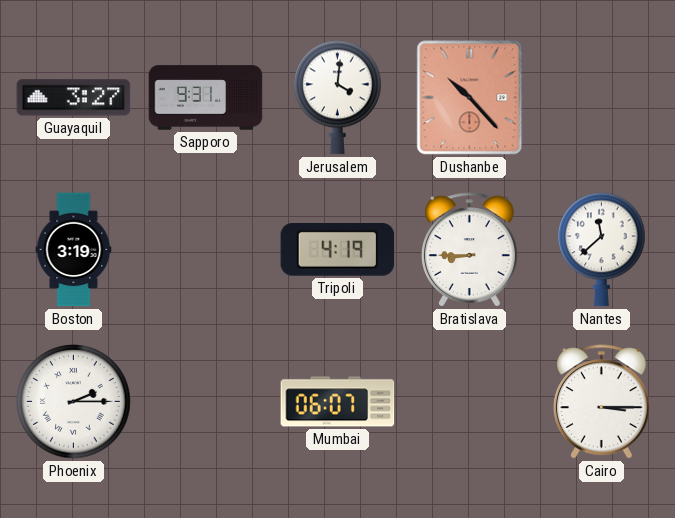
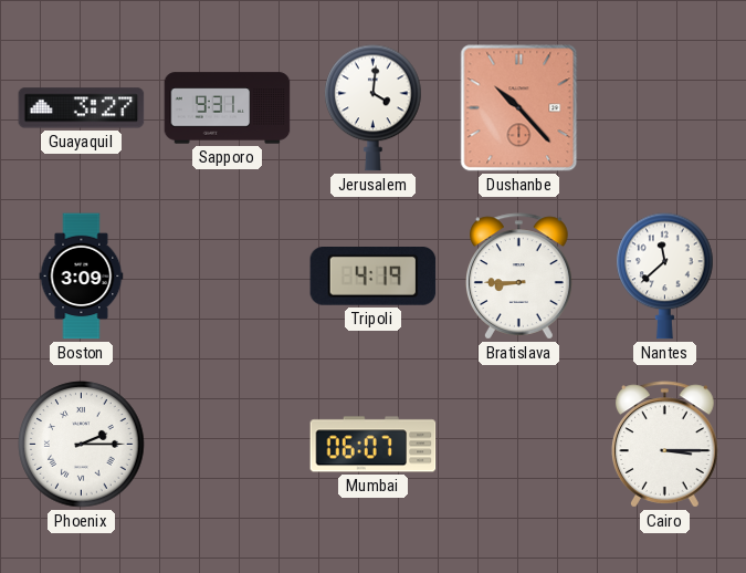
Boston: 3:19 -> 3:09
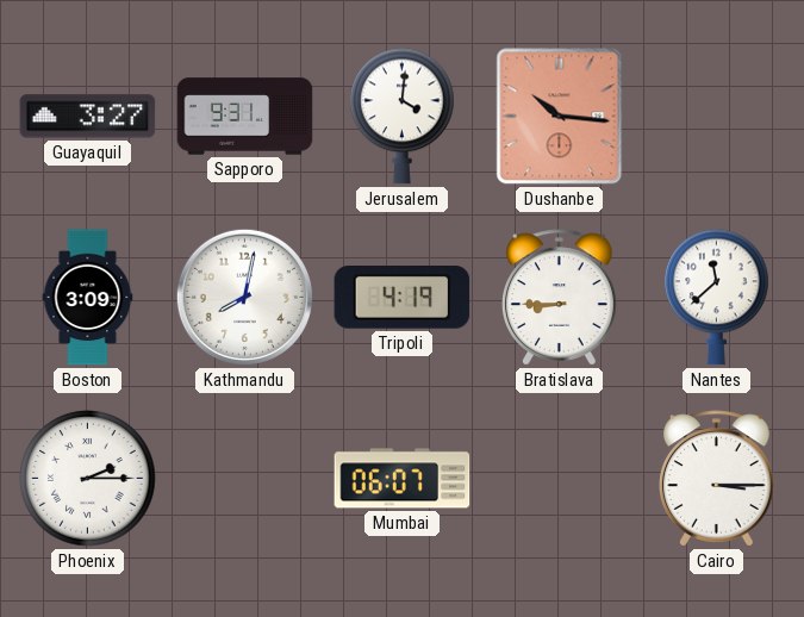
Dushanbe: 10:23 -> 10:16
Kathmandu: none -> 8:02
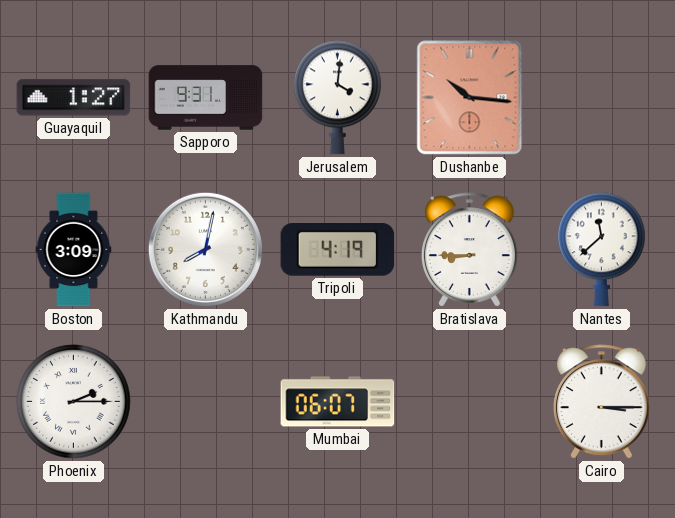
Guayaquil: 3:27 -> 1:27
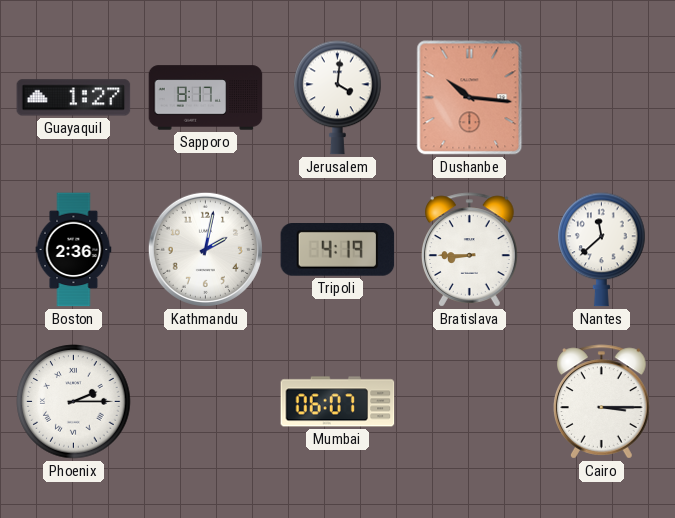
Sapporo: 9:31 -> 8:17
Boston: 3:09 -> 2:36
Kathmandu: 8:02 -> 2:02
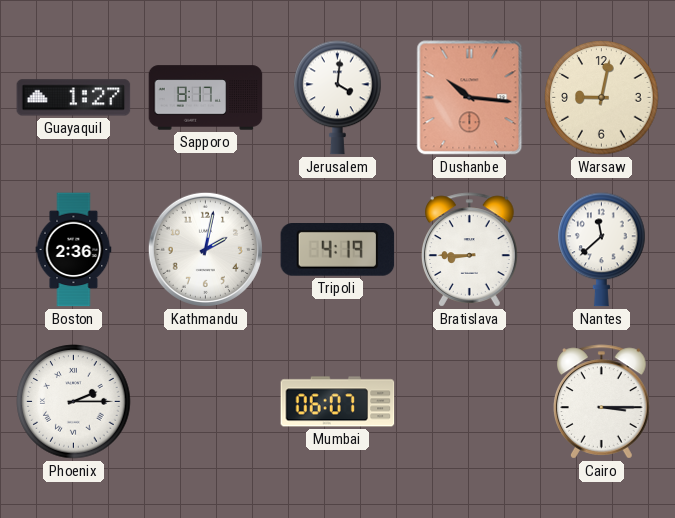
Warsaw: none -> 9:02
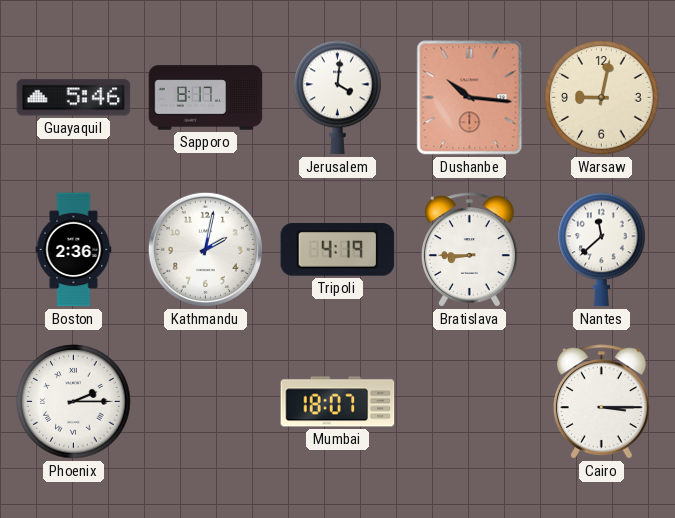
Guayaquil: 1:27 -> 5:46
Mumbai: 06:07 -> 18:07
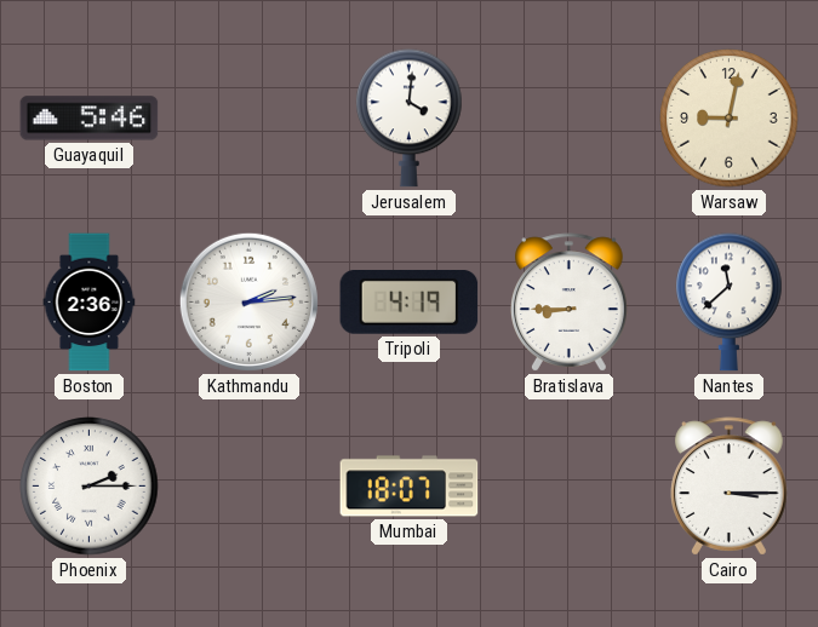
Sapporo: 8:17 -> none
Dushanbe: 10:16 -> none
Kathmandu: 2:02 -> 2:14
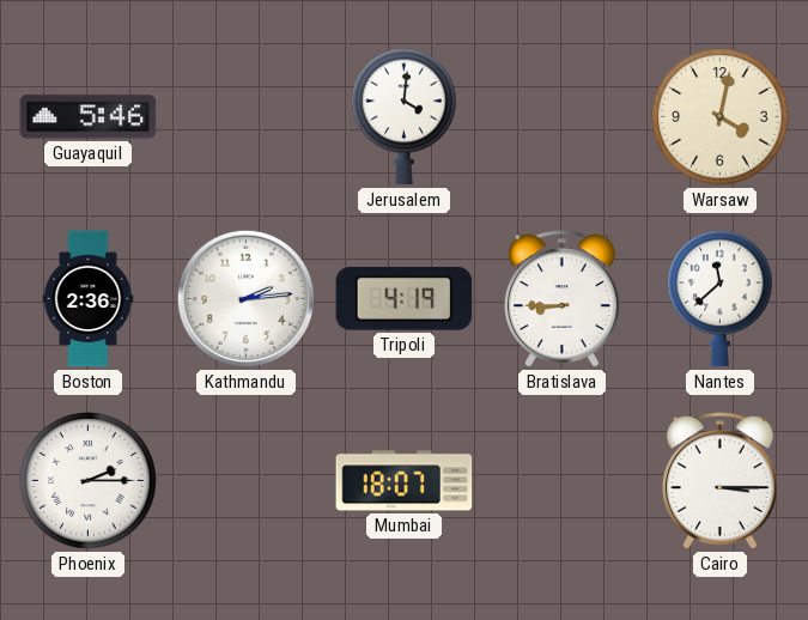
Warsaw: 9:02 -> 4:02
